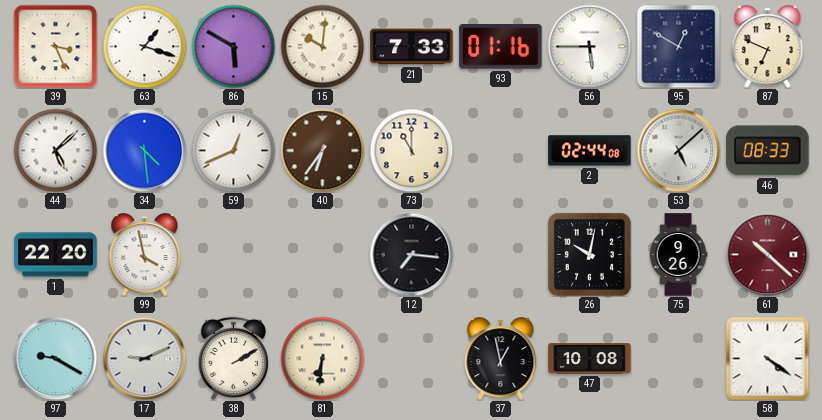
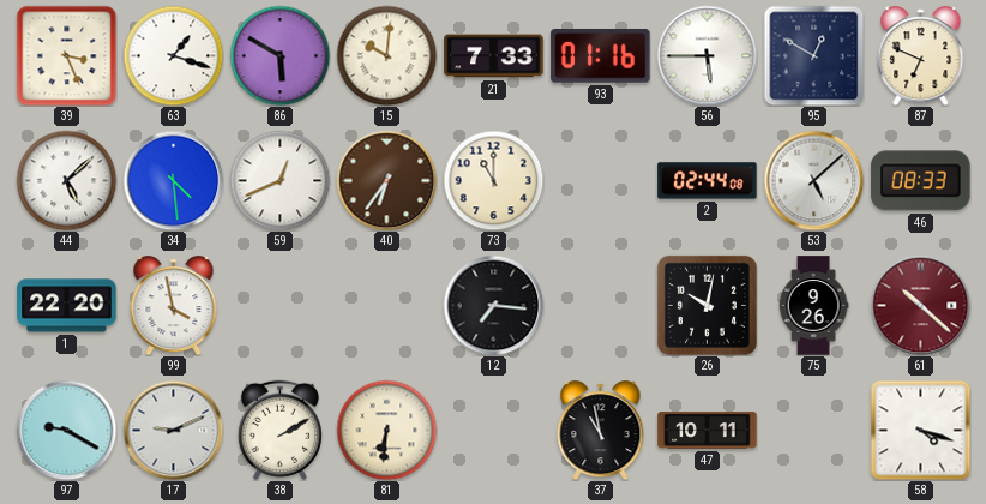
37: 12:58 -> 10:58
47: 10:08 -> 10:11
58: 4:21 -> 4:18
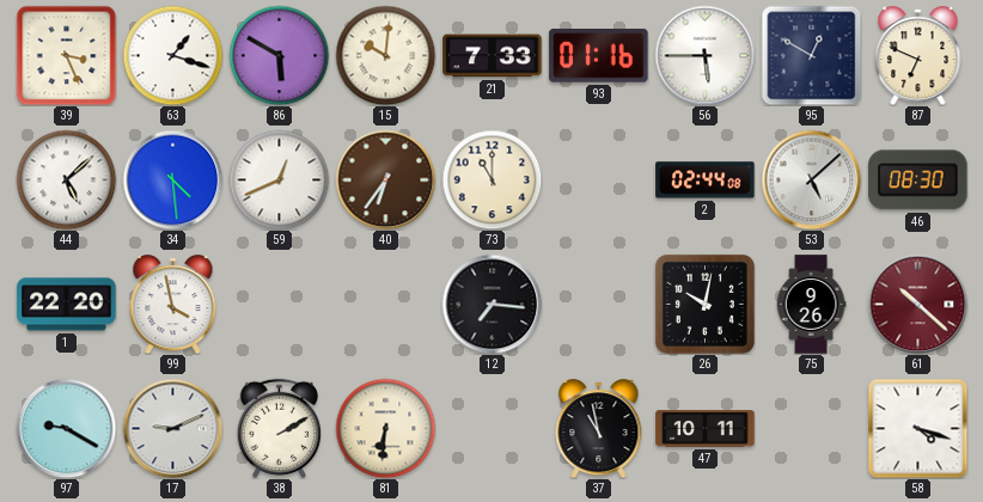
46: 08:33 -> 08:30
